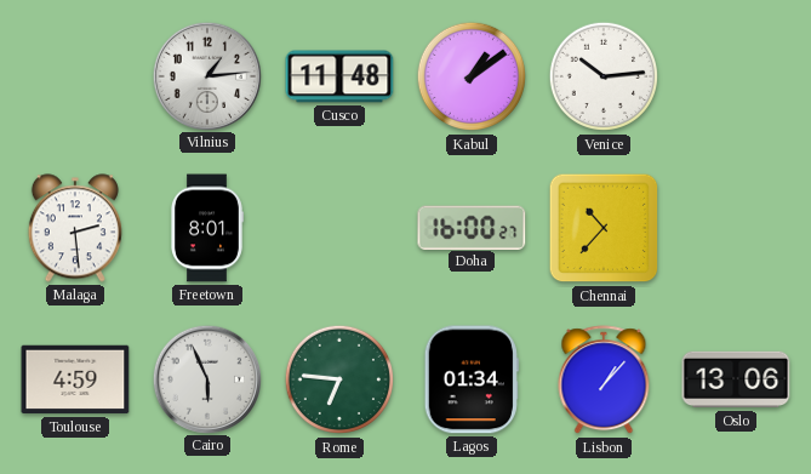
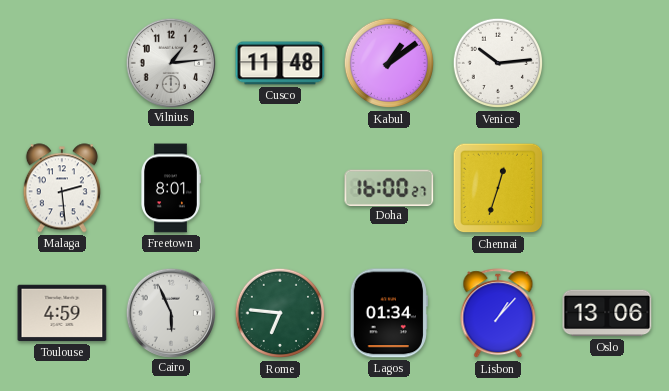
Chennai: 10:37 -> 12:33
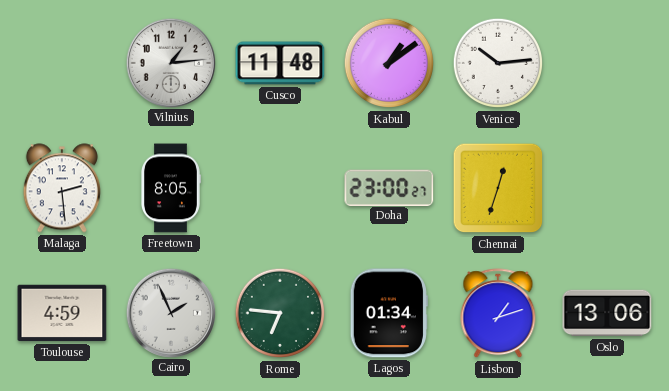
Freetown: 8:01 -> 8:05
Doha: 16:00 -> 23:00
Cairo: 5:56 -> 1:56
Lisbon: 1:07 -> 1:12
